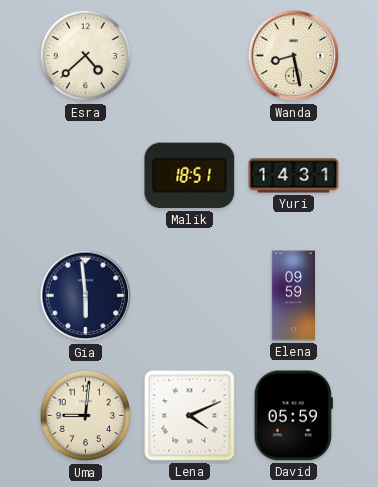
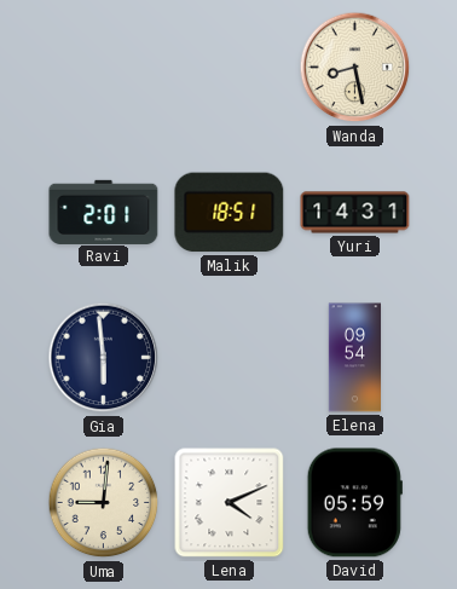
Esra: 4:38 -> none
Ravi: none -> 2:01
Elena: 09:59 -> 09:54
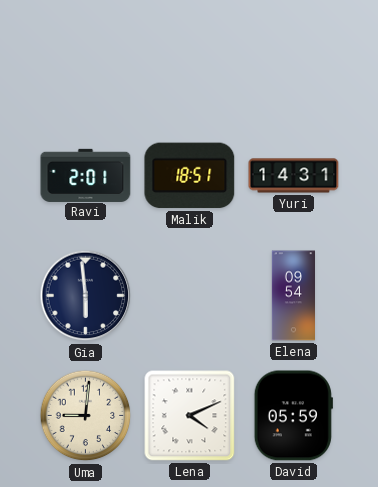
Wanda: 8:28 -> none
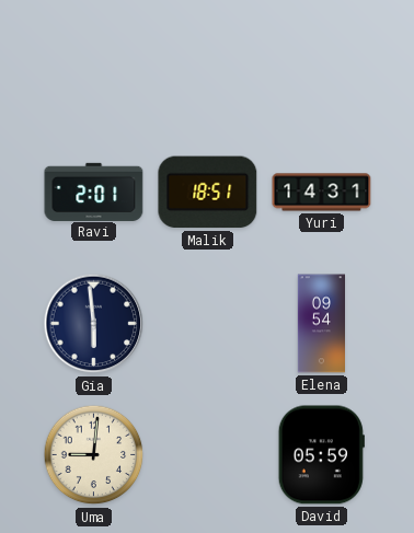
Lena: 4:11 -> none
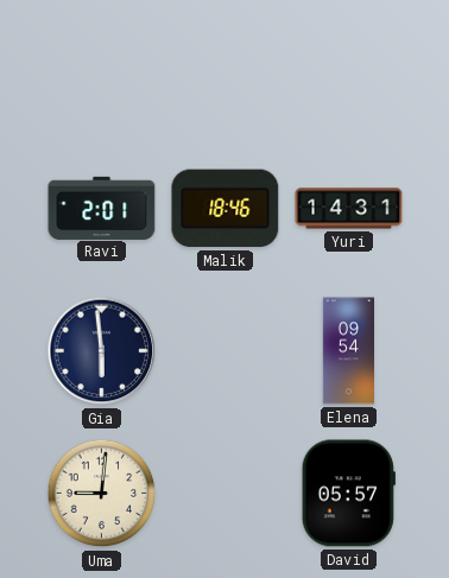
Malik: 18:51 -> 18:46
David: 05:59 -> 05:57
